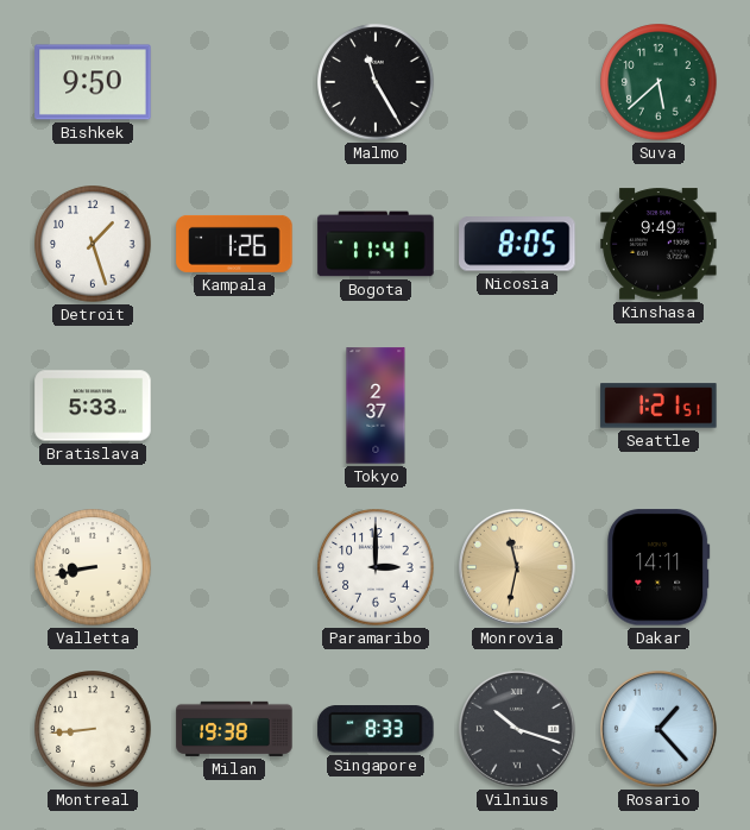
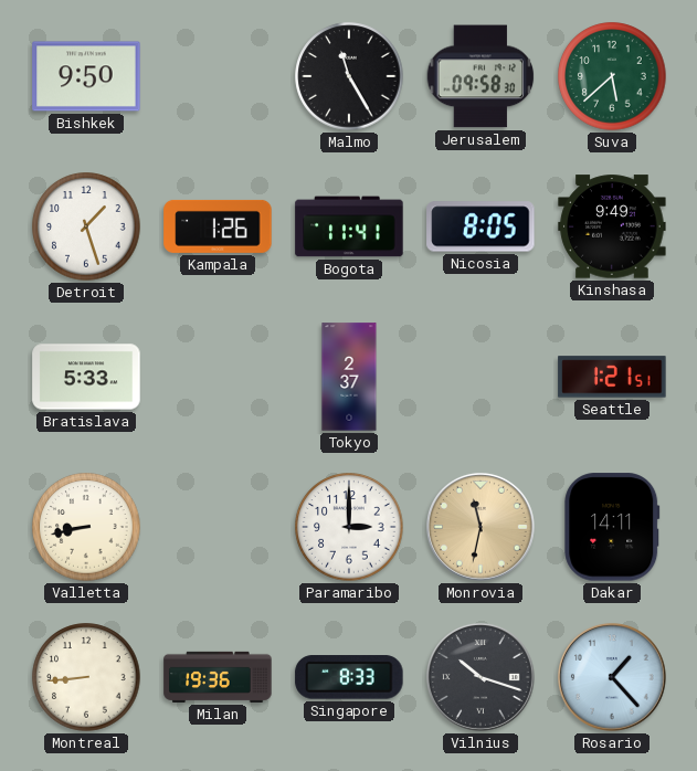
Jerusalem: none -> 09:58
Milan: 19:38 -> 19:36
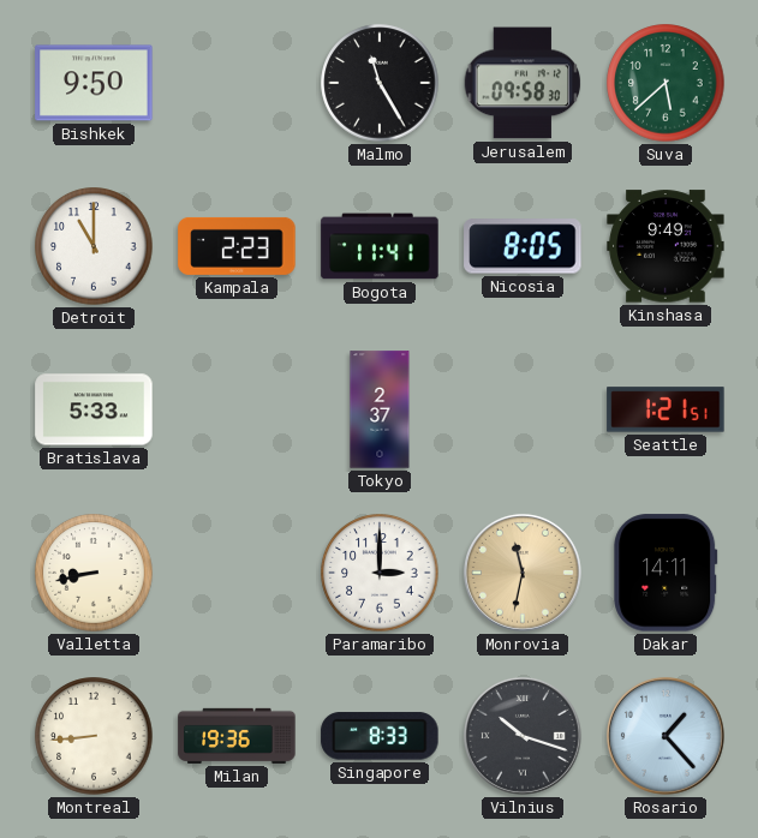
Detroit: 1:27 -> 11:00
Kampala: 1:26 -> 2:23
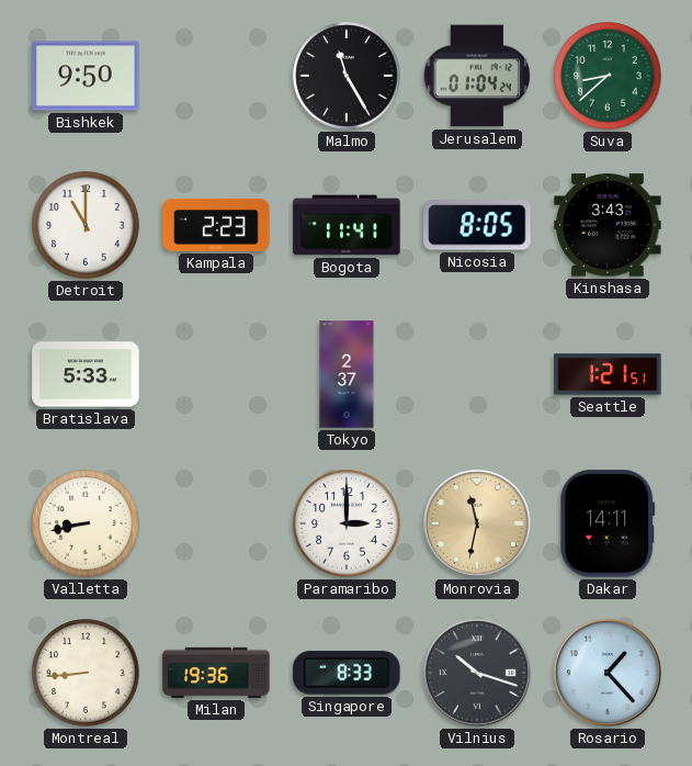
Jerusalem: 09:58 -> 01:04
Suva: 5:38 -> 8:38
Kinshasa: 9:49 -> 3:43
